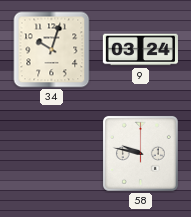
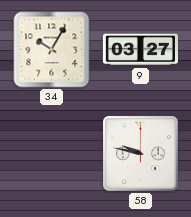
34: 10:03 -> 10:05
9: 03:24 -> 03:27
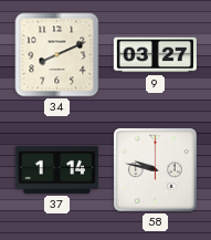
34: 10:05 -> 8:11
37: none -> 1:14
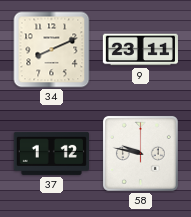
9: 03:27 -> 23:11
37: 1:14 -> 1:12
